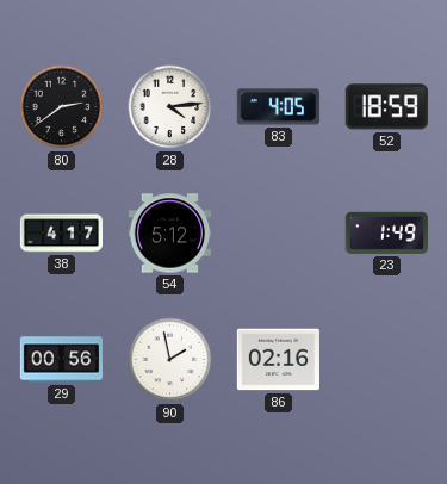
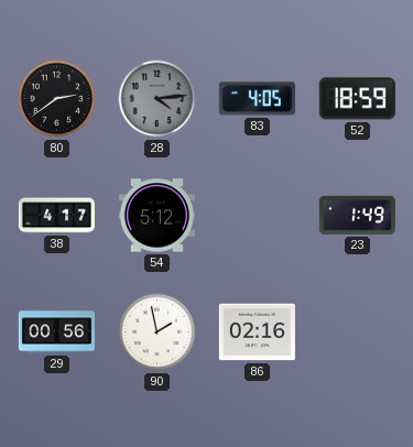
28 dial: white -> grey
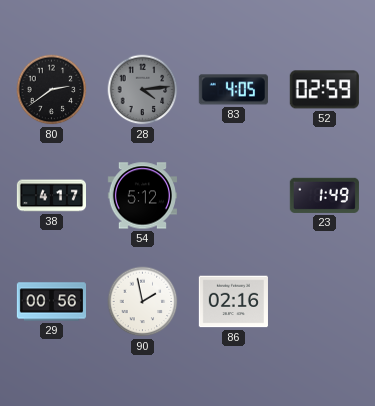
52: 18:59 -> 02:59
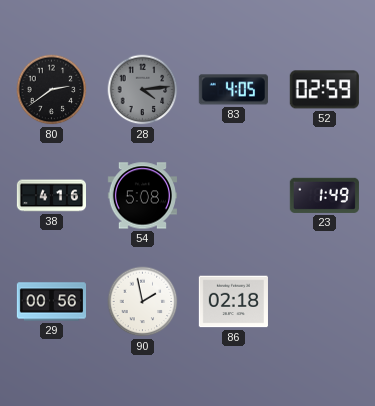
38: 4:17 -> 4:16
54: 5:12 -> 5:08
86: 02:16 -> 02:18
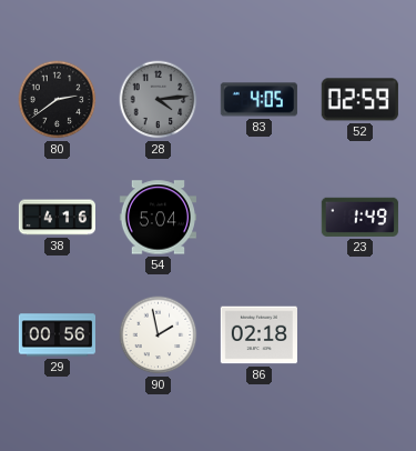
54: 5:08 -> 5:04
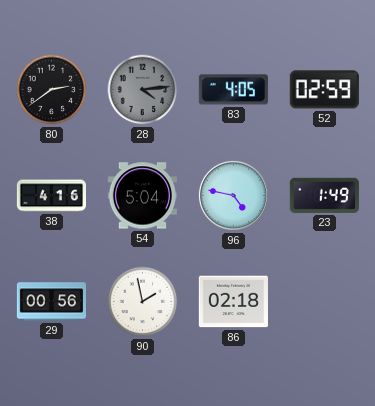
96: none -> 4:47
